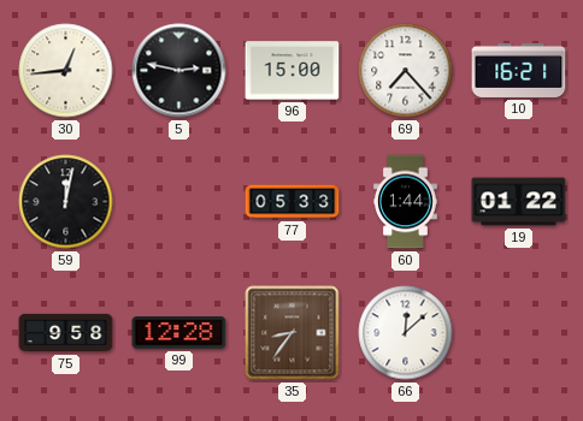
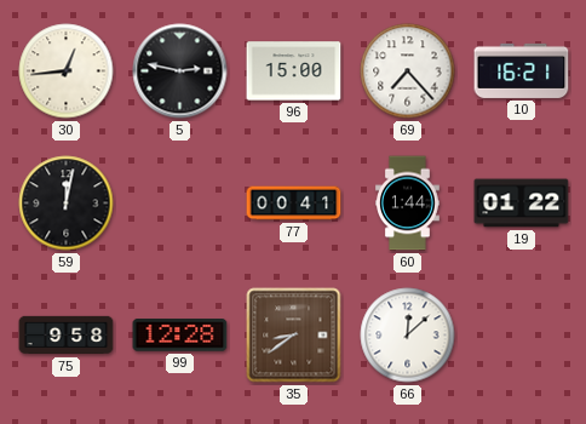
77: 05:33 -> 00:41
35: 8:36 -> 8:39
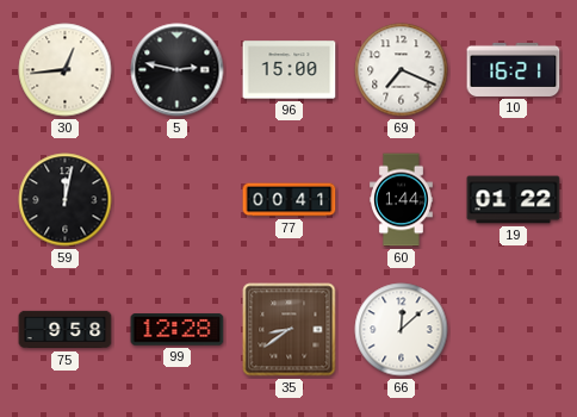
69: 7:23 -> 7:19
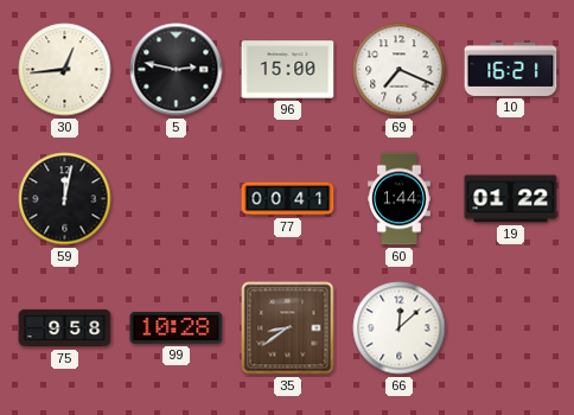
99: 12:28 -> 10:28
